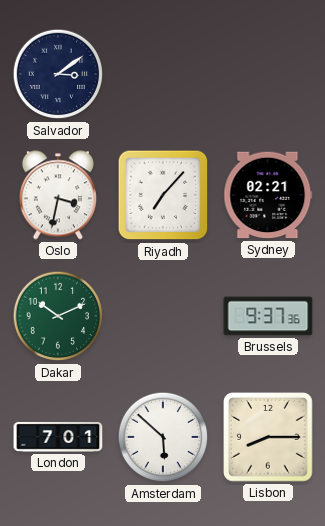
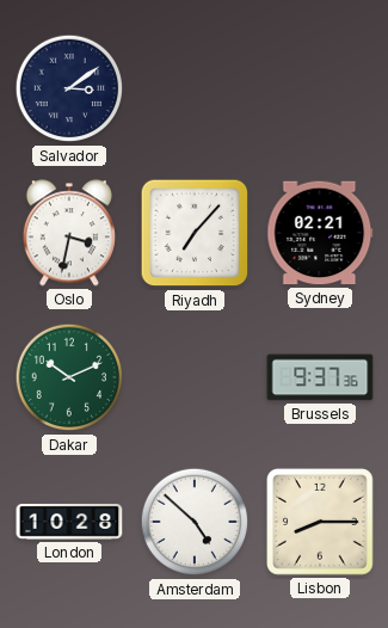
London: 7:01 -> 10:28
Amsterdam: 5:52 -> 4:52
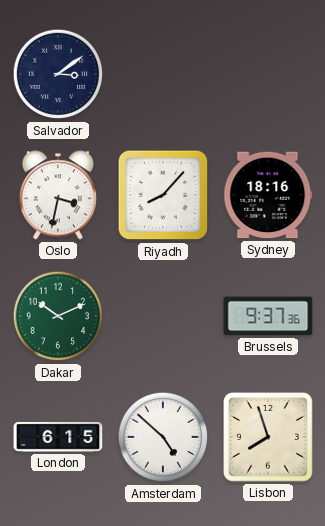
Riyadh: 7:07 -> 8:07
Sydney: 02:21 -> 18:16
London: 10:28 -> 6:15
Lisbon: 8:15 -> 7:57
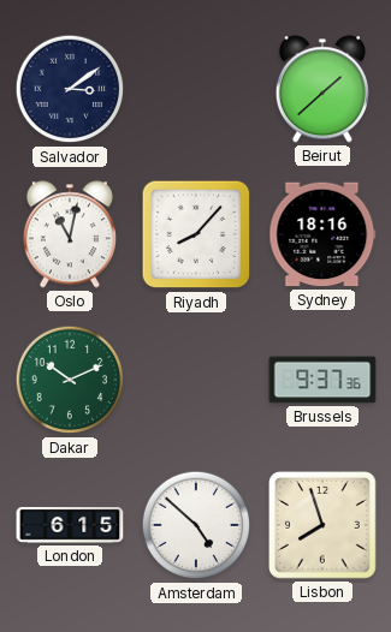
Beirut: none -> 1:38
Oslo: 3:32 -> 11:02
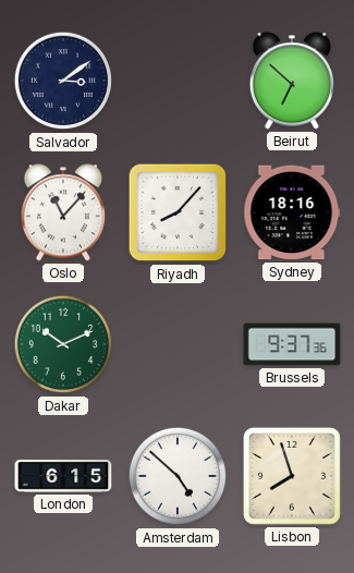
Beirut: 1:38 -> 6:52
Oslo: 11:02 -> 11:07
